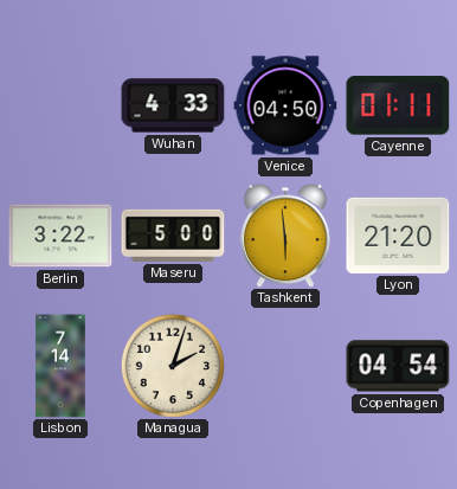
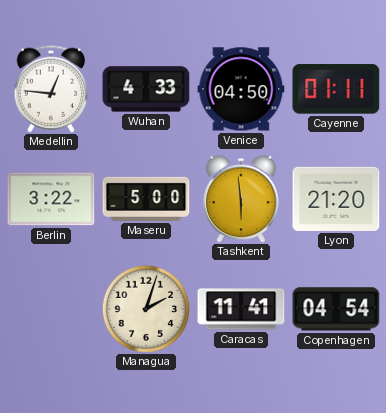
Medellin: none -> 12:46
Lisbon: 7:14 -> none
Caracas: none -> 11:41
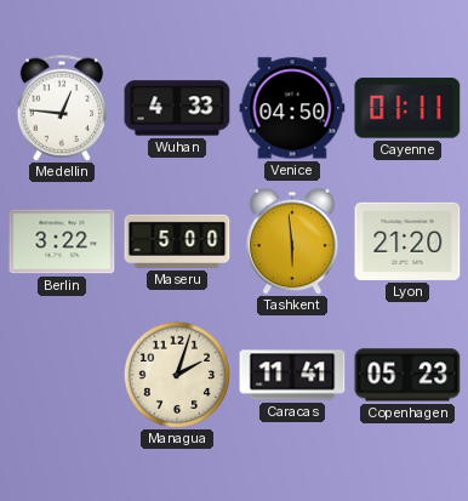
Copenhagen: 04:54 -> 05:23
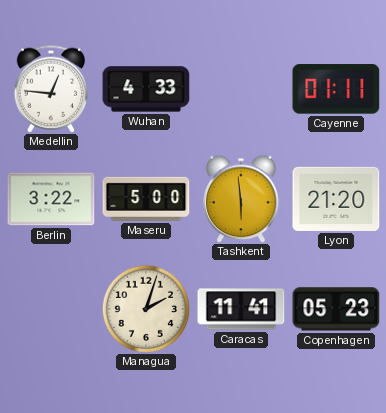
Venice: 04:50 -> none
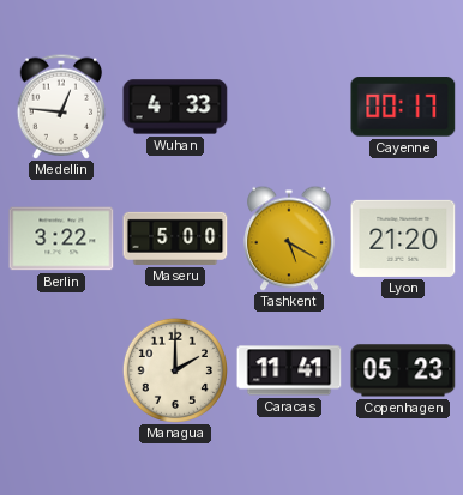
Cayenne: 01:11 -> 00:17
Tashkent: 5:59 -> 5:20
Managua: 2:03 -> 2:00
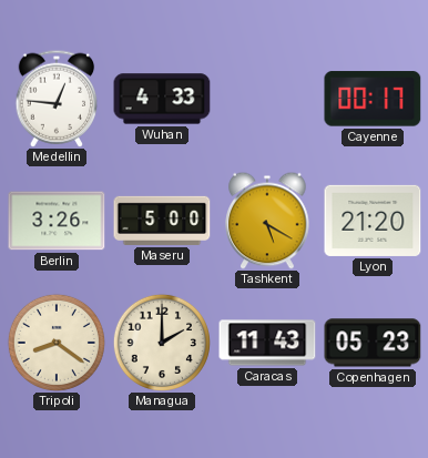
Berlin: 3:22 -> 3:26
Tripoli: none -> 8:21
Caracas: 11:41 -> 11:43
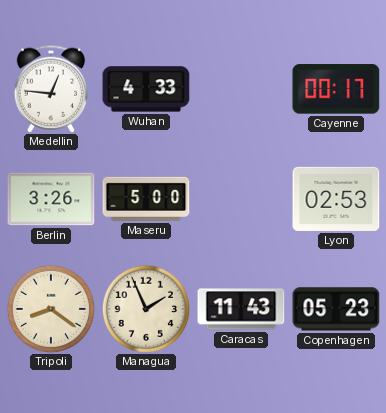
Tashkent: 5:20 -> none
Lyon: 21:20 -> 02:53
Managua: 2:00 -> 1:56
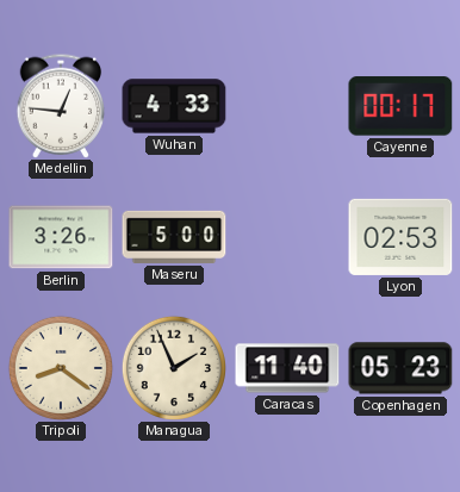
Caracas: 11:43 -> 11:40
